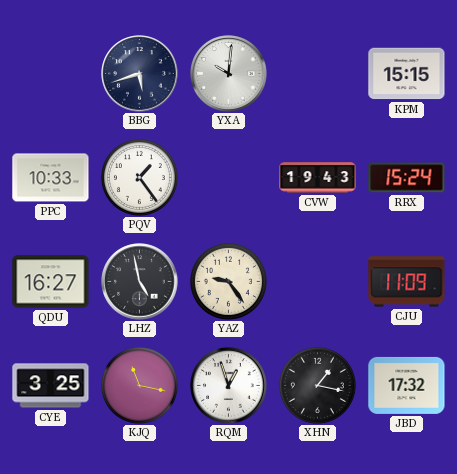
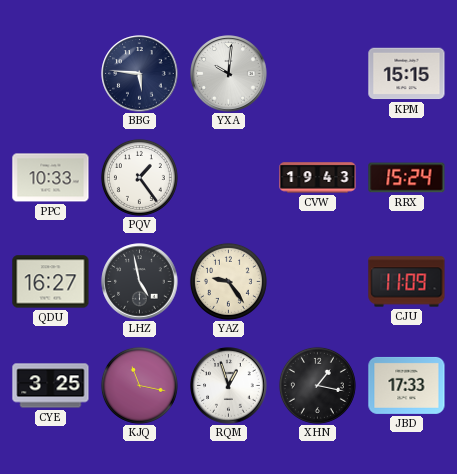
BBG: 5:42 -> 5:46
JBD: 17:32 -> 17:33
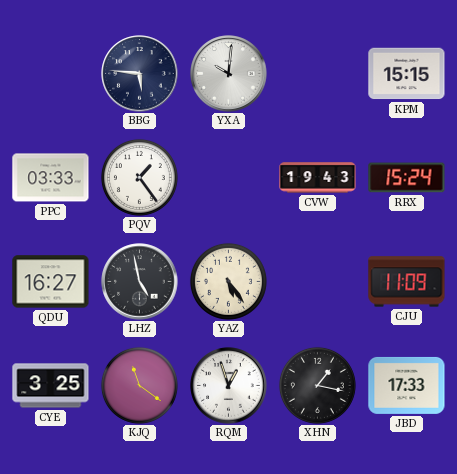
PPC: 10:33 -> 03:33
YAZ: 9:24 -> 5:24
KJQ: 11:17 -> 11:21
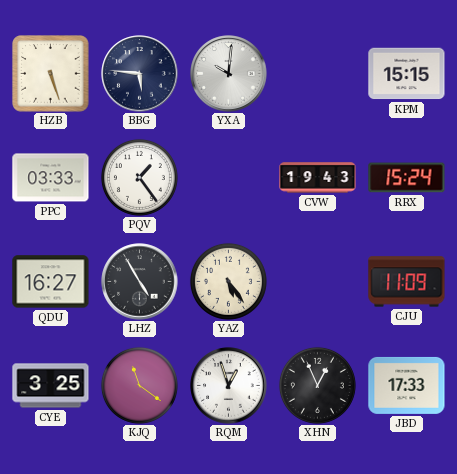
HZB: none -> 5:27
LHZ: 4:58 -> 4:55
XHN: 1:17 -> 12:56
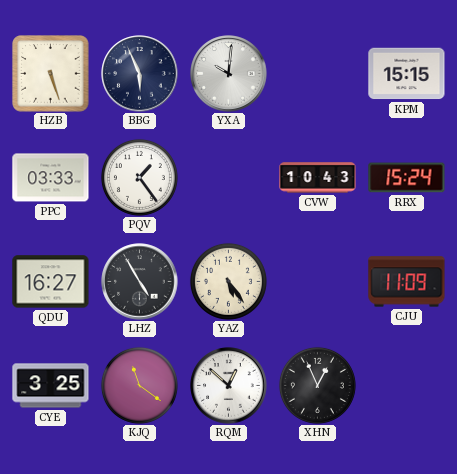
BBG: 5:46 -> 5:56
CVW: 19:43 -> 10:43
RQM: 12:57 -> 12:52
JBD: 17:33 -> none
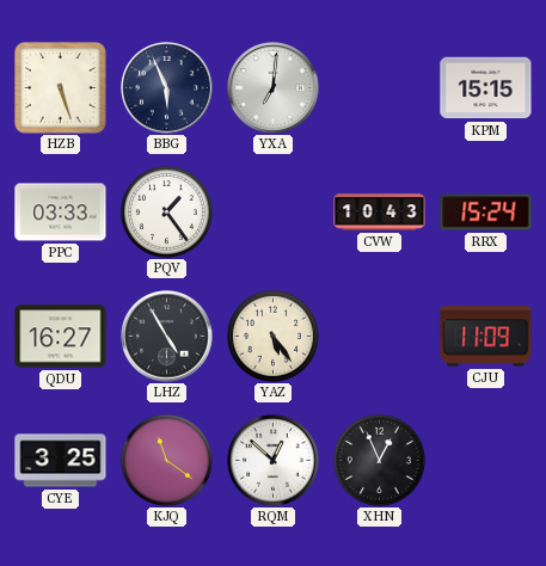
YXA: 10:01 -> 7:01
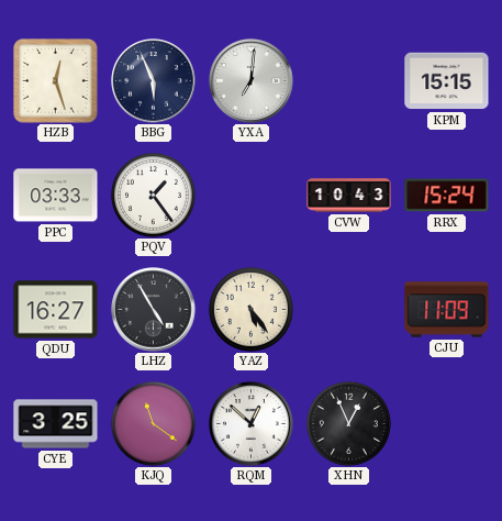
HZB: 5:27 -> 12:27
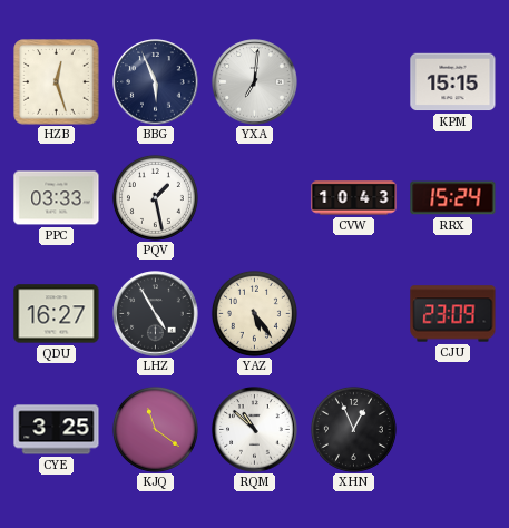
PQV: 1:24 -> 1:28
CJU: 11:09 -> 23:09
RQM: 12:52 -> 10:52
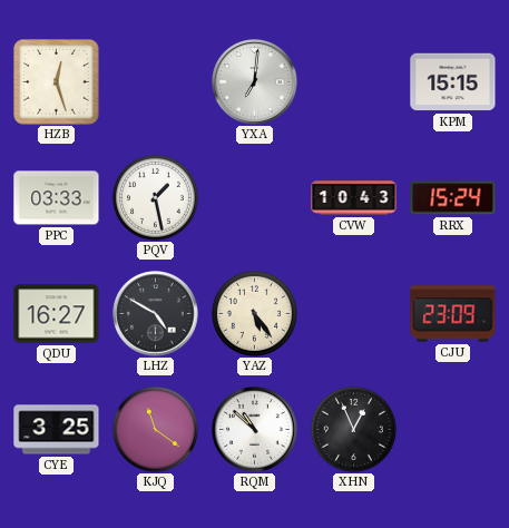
BBG: 5:56 -> none
LHZ: 4:55 -> 4:50
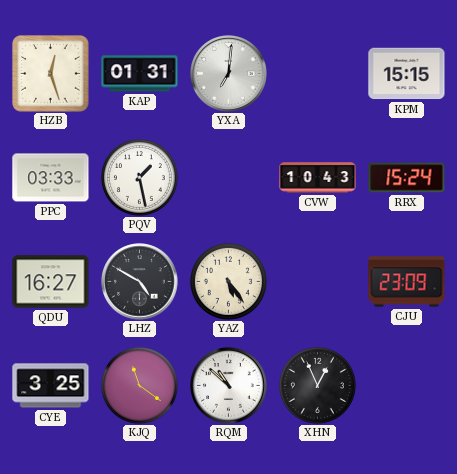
KAP: none -> 01:31
